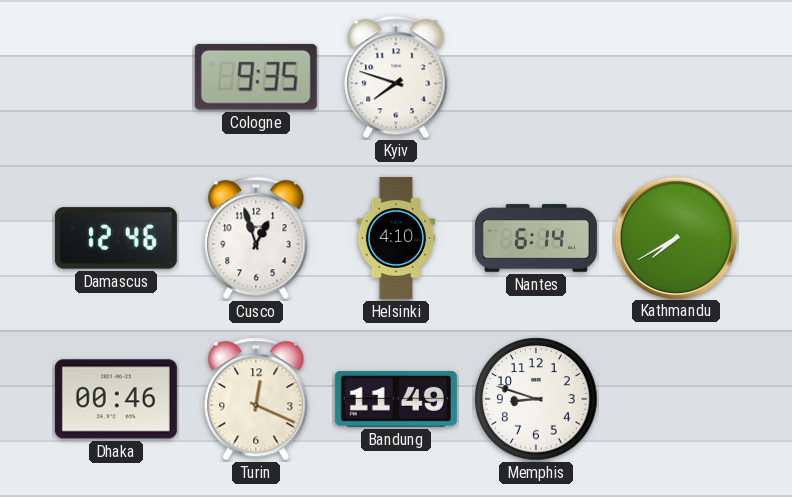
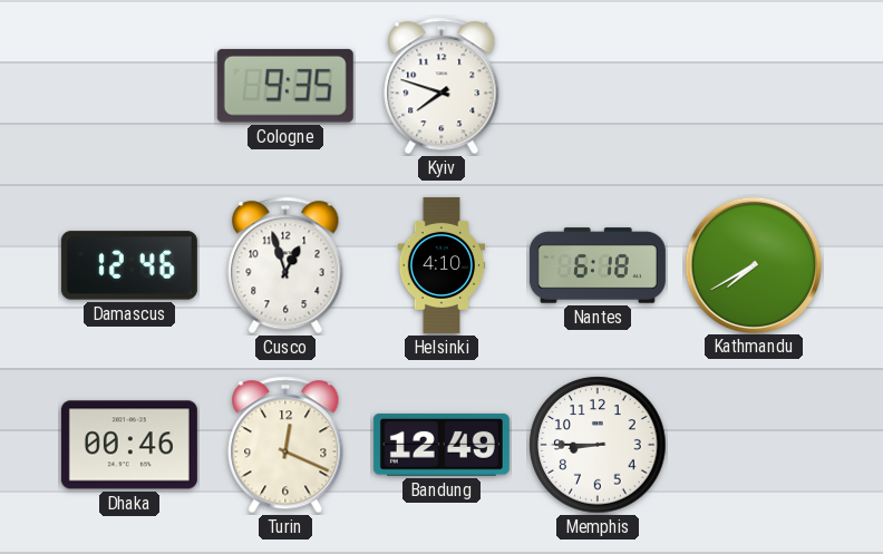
Nantes: 6:14 -> 6:18
Bandung: 11:49 -> 12:49
Memphis: 8:48 -> 8:45
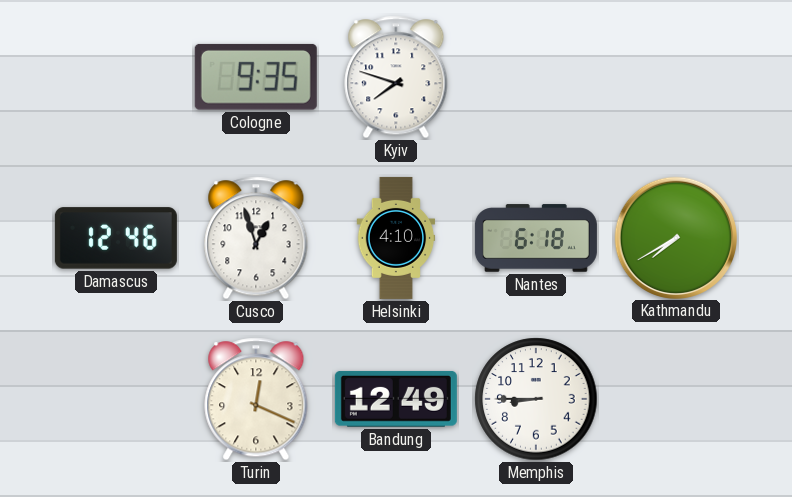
Dhaka: 00:46 -> none
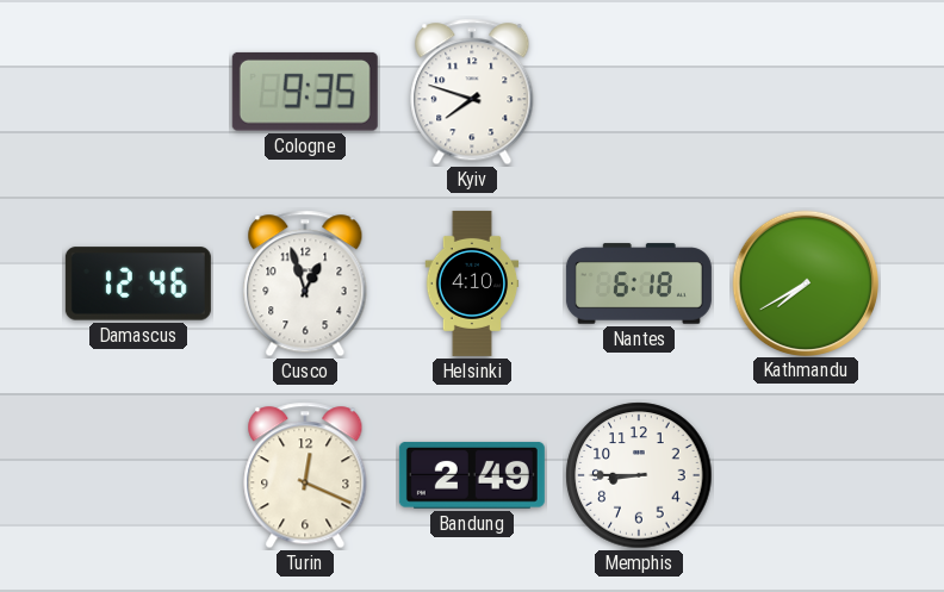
Bandung: 12:49 -> 2:49
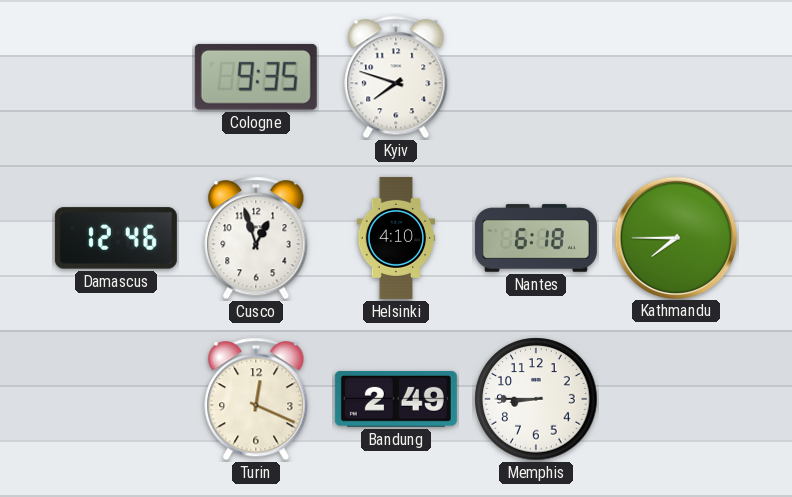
Kathmandu: 7:40 -> 7:45
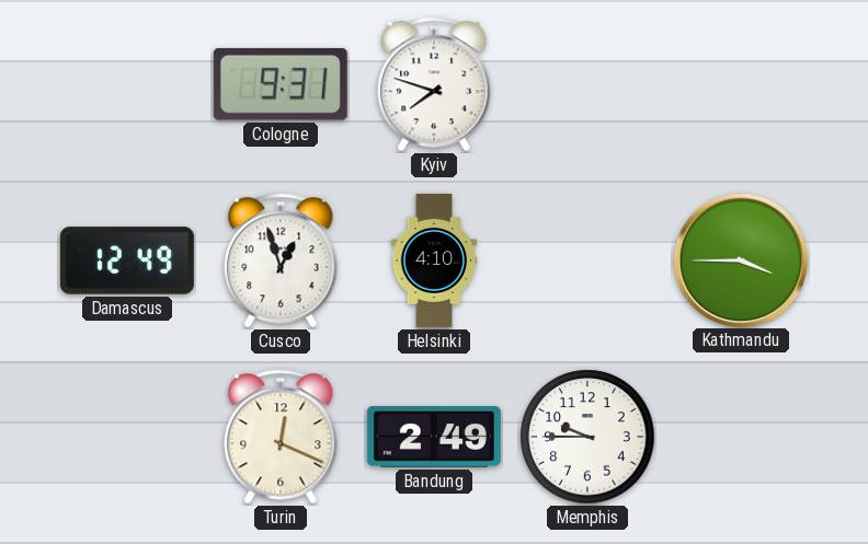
Cologne: 9:35 -> 9:31
Damascus: 12:46 -> 12:49
Nantes: 6:18 -> none
Kathmandu: 7:45 -> 3:45
Memphis: 8:45 -> 9:45
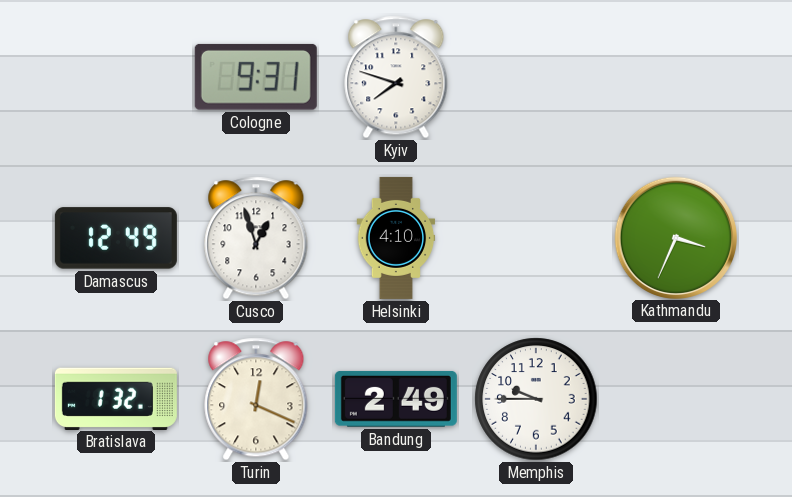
Kathmandu: 3:45 -> 3:34
Bratislava: none -> 1:32
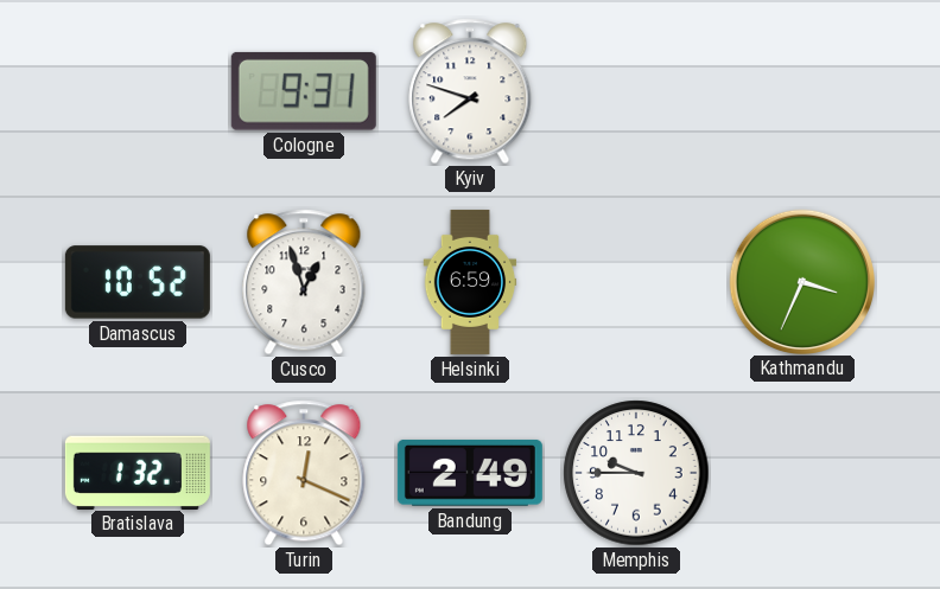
Damascus: 12:49 -> 10:52
Helsinki: 4:10 -> 6:59
